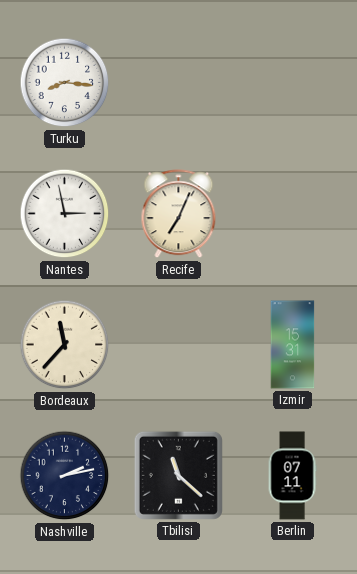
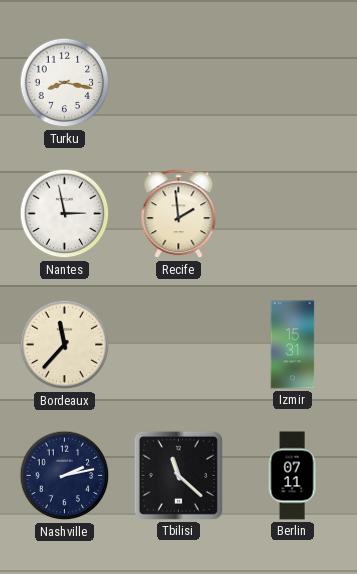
Turku: 8:16 -> 8:17
Recife: 7:04 -> 1:59
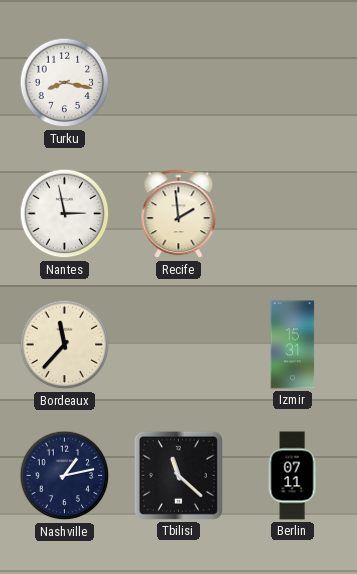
Nashville: 2:13 -> 1:13
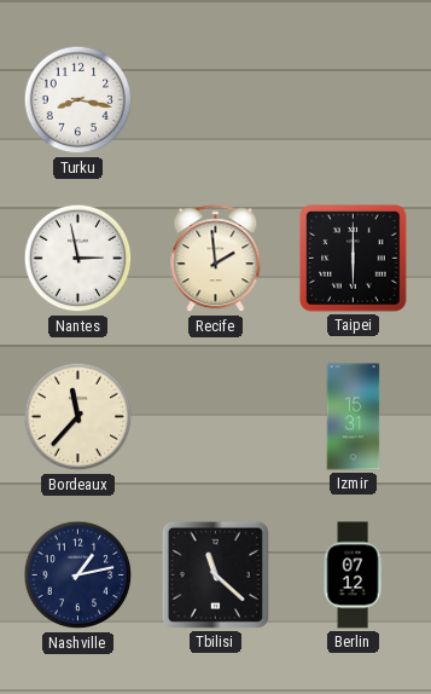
Taipei: none -> 6:00
Berlin: 07:11 -> 07:12
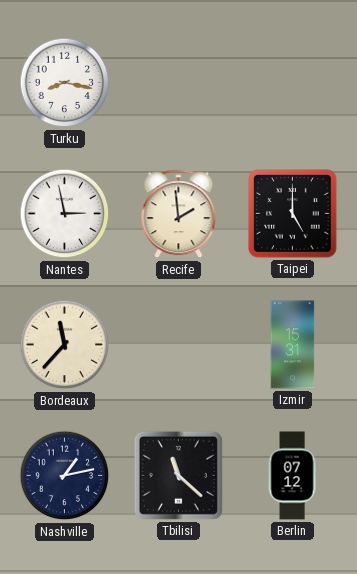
Taipei: 6:00 -> 5:00
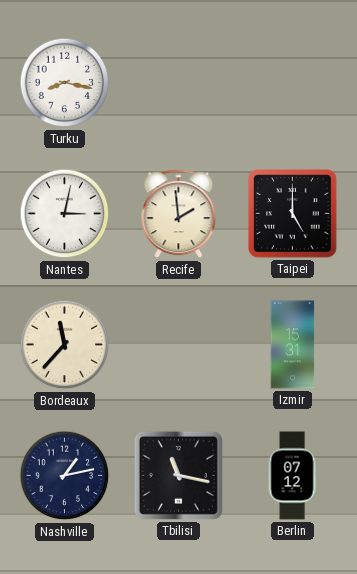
Nantes: 2:58 -> 3:02
Tbilisi: 11:22 -> 11:17
